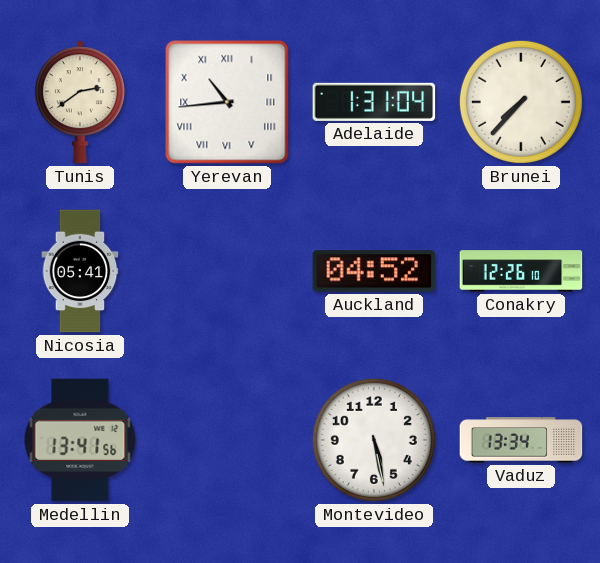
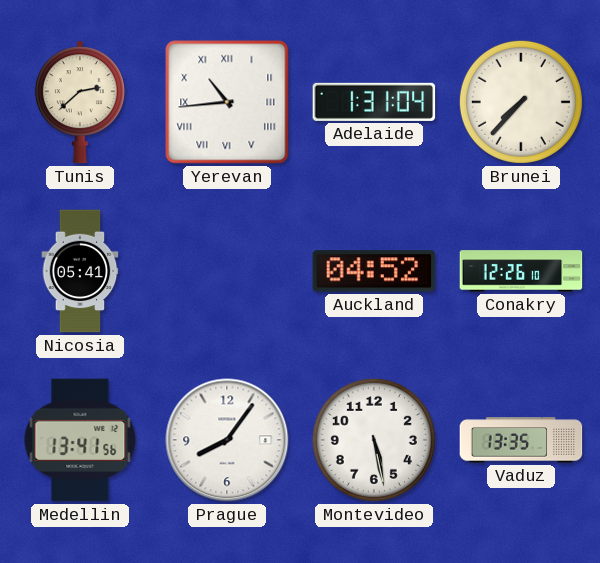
Tunis: 2:39 -> 2:38
Prague: none -> 8:06
Vaduz: 13:34 -> 13:35
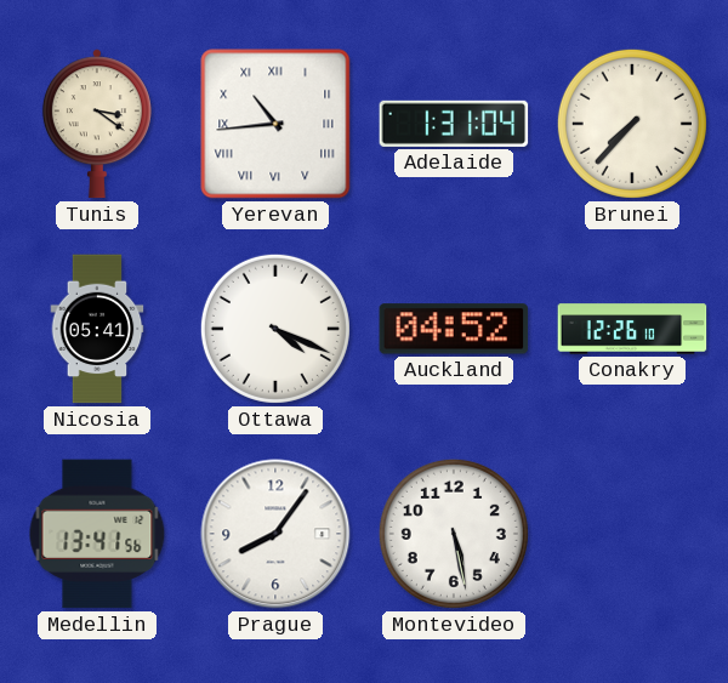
Tunis: 2:38 -> 3:21
Ottawa: none -> 4:19
Vaduz: 13:35 -> none
